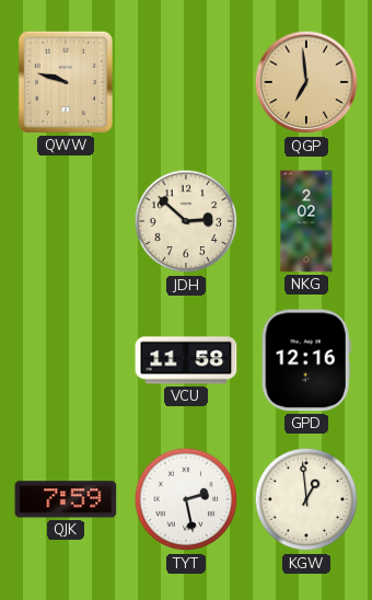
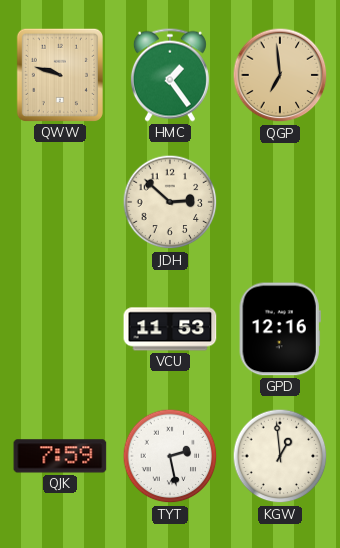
HMC: none -> 1:24
NKG: 2:02 -> none
VCU: 11:58 -> 11:53
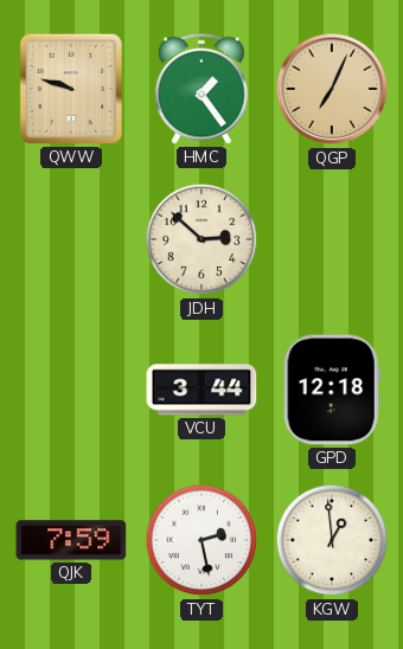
QGP: 6:59 -> 7:04
VCU: 11:53 -> 3:44
GPD: 12:16 -> 12:18
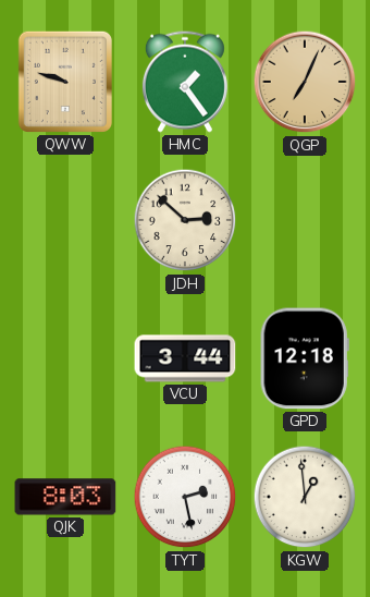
QJK: 7:59 -> 8:03
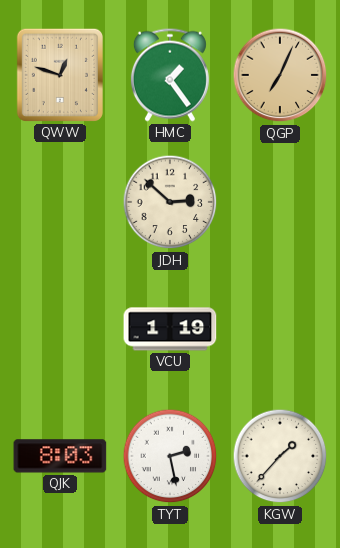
QWW: 9:48 -> 12:48
VCU: 3:44 -> 1:19
GPD: 12:18 -> none
KGW: 12:59 -> 1:37
